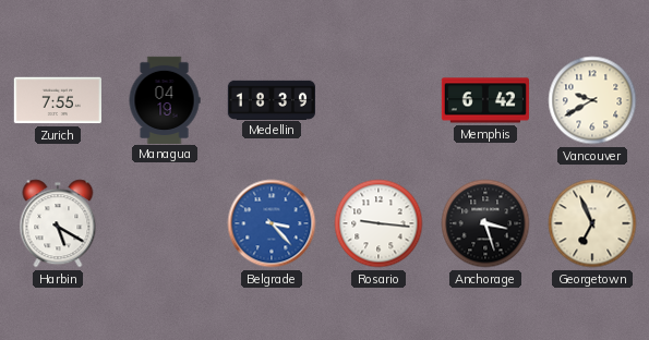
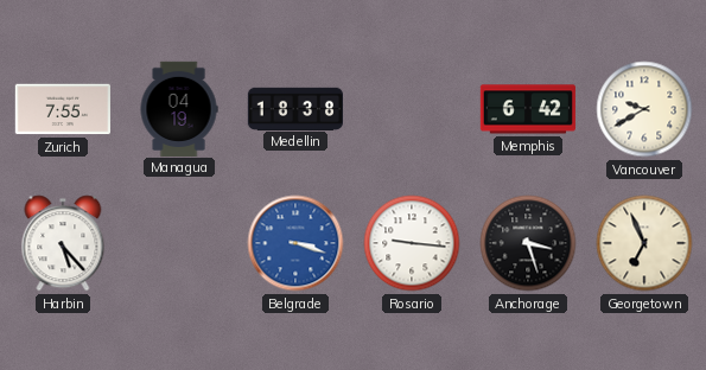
Medellin: 18:39 -> 18:38
Harbin: 5:20 -> 5:23
Belgrade: 3:23 -> 3:18
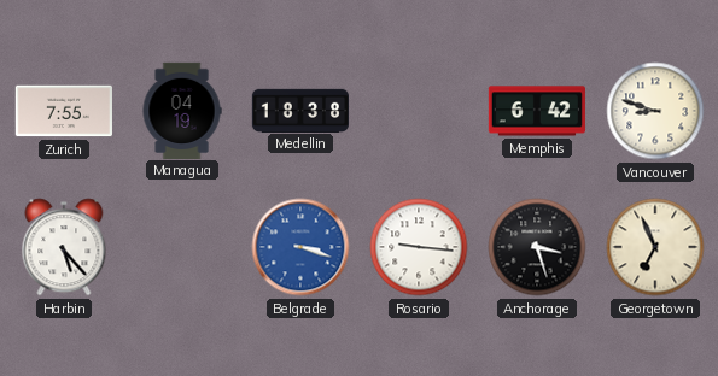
Vancouver: 9:40 -> 8:48
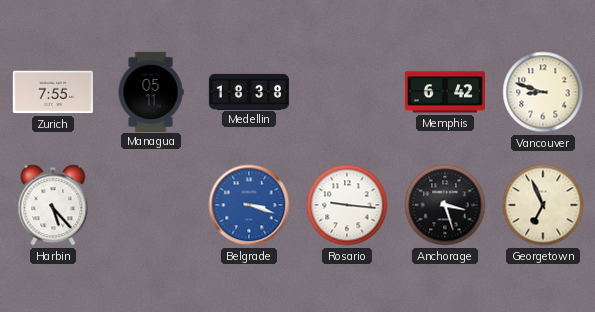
Managua: 04:19 -> 05:11
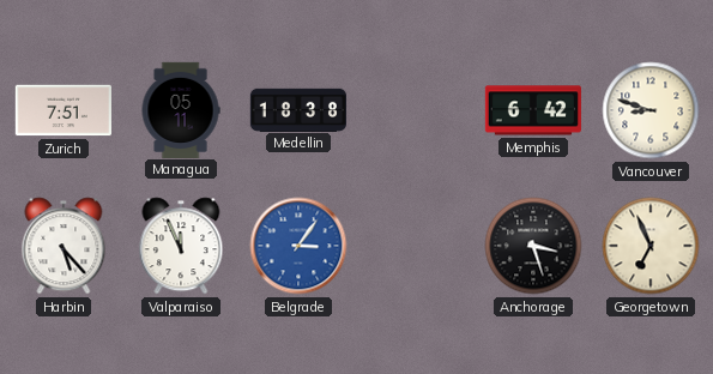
Zurich: 7:55 -> 7:51
Valparaiso: none -> 11:56
Belgrade: 3:18 -> 3:06
Rosario: 9:16 -> none
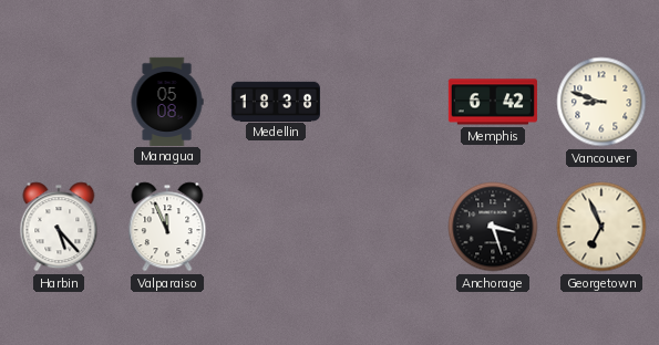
Zurich: 7:51 -> none
Managua: 05:11 -> 05:08
Belgrade: 3:06 -> none
